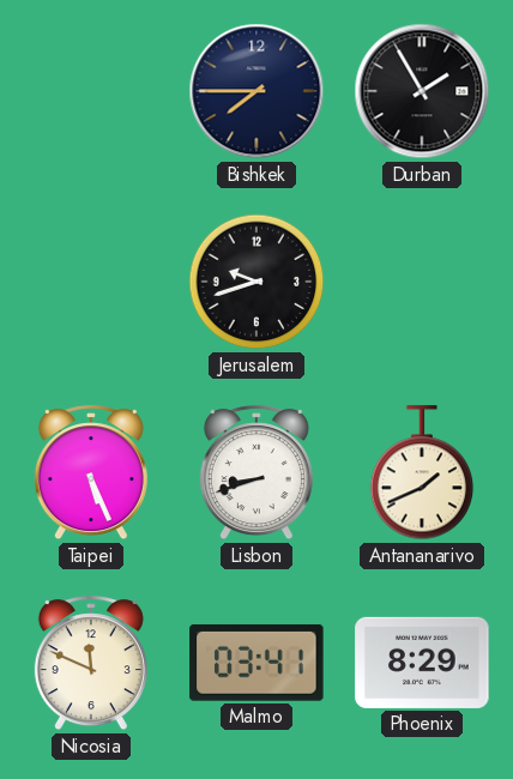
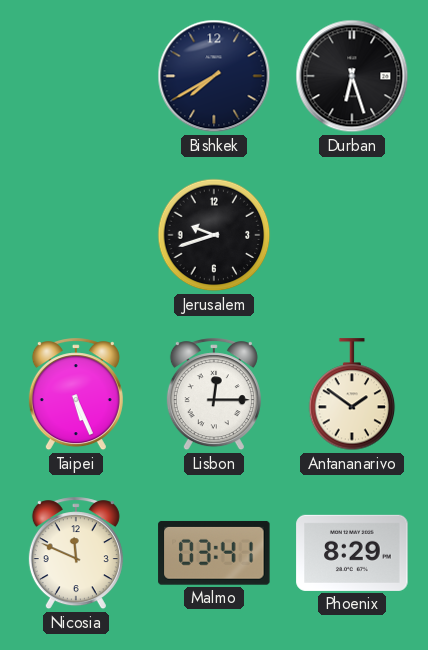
Bishkek: 7:45 -> 7:40
Durban: 1:55 -> 6:27
Lisbon: 8:42 -> 12:15
Antananarivo: 1:41 -> 1:51
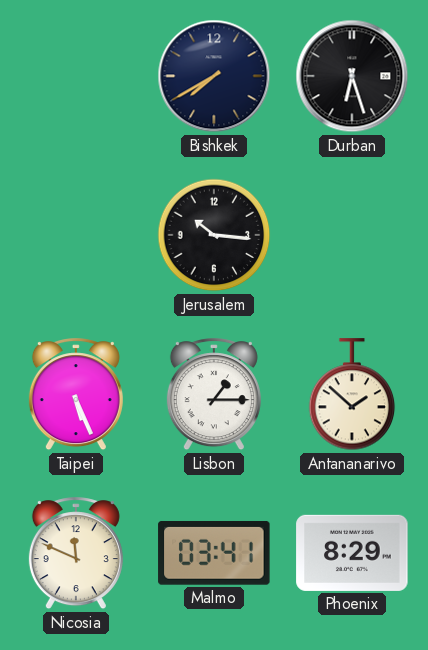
Jerusalem: 9:42 -> 10:16
Lisbon: 12:15 -> 1:15
Antananarivo: 1:51 -> 1:52
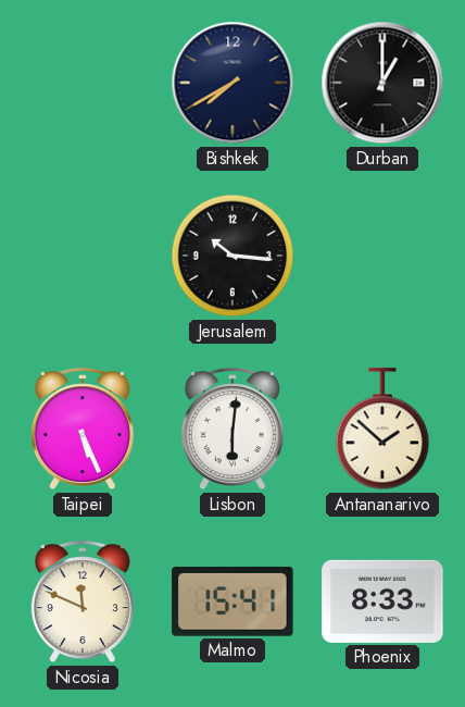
Durban: 6:27 -> 1:00
Lisbon: 1:15 -> 6:01
Malmo: 03:41 -> 15:41
Phoenix: 8:29 -> 8:33
